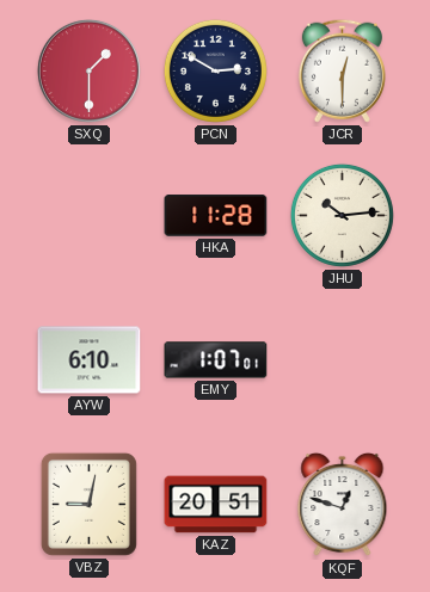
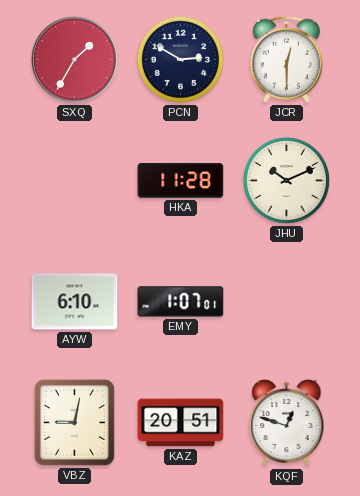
SXQ: 1:30 -> 1:35
JHU: 10:14 -> 10:11
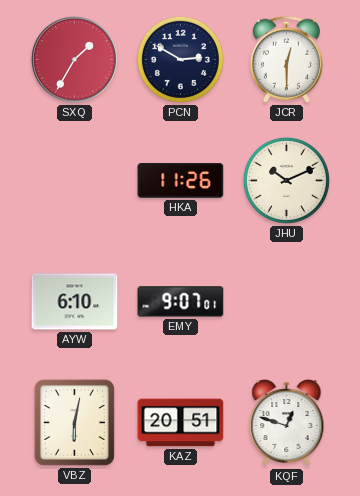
HKA: 11:28 -> 11:26
EMY: 1:07 -> 9:07
VBZ: 9:02 -> 6:02
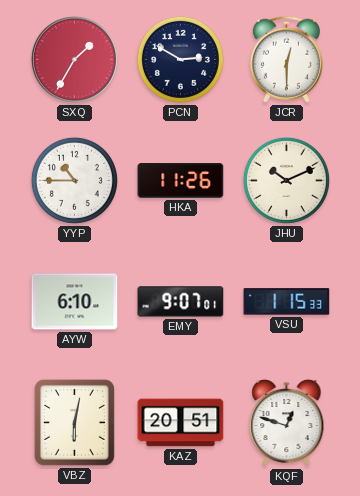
YYP: none -> 10:45
VSU: none -> 1:15
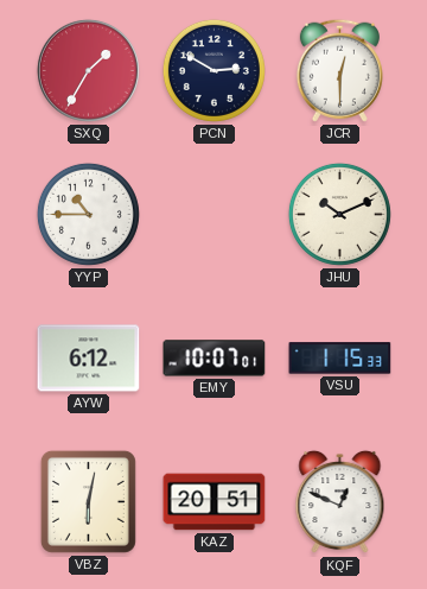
HKA: 11:26 -> none
AYW: 6:10 -> 6:12
EMY: 9:07 -> 10:07
KQF: 12:48 -> 12:49
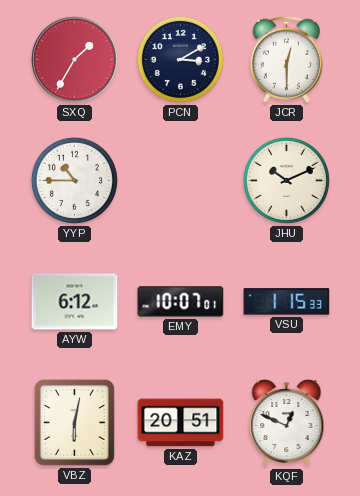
PCN: 2:50 -> 3:10
